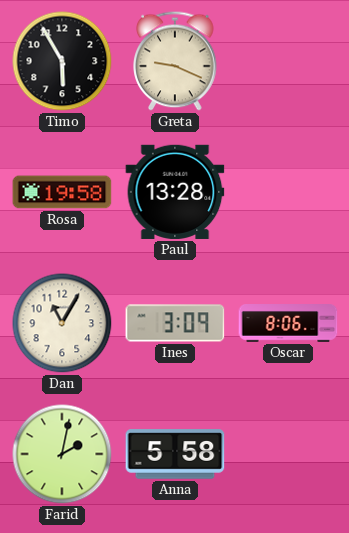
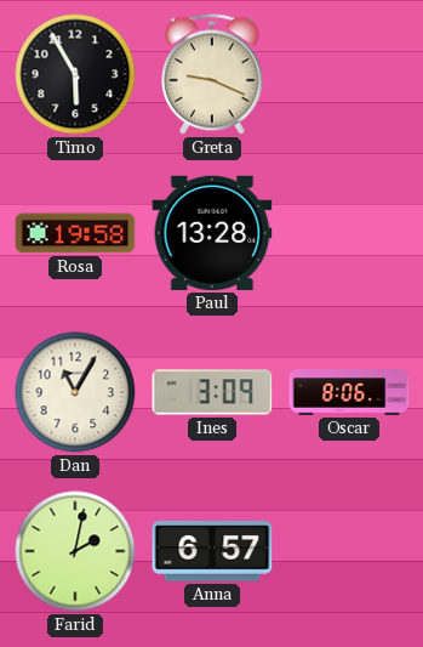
Anna: 5:58 -> 6:57
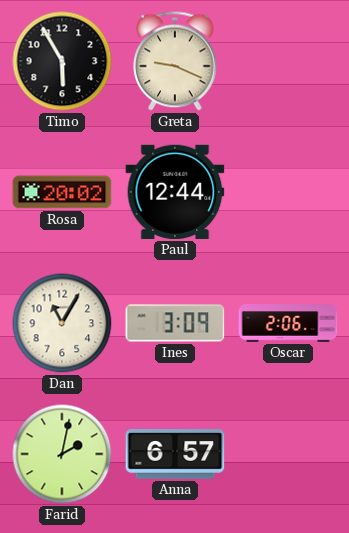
Rosa: 19:58 -> 20:02
Paul: 13:28 -> 12:44
Oscar: 8:06 -> 2:06
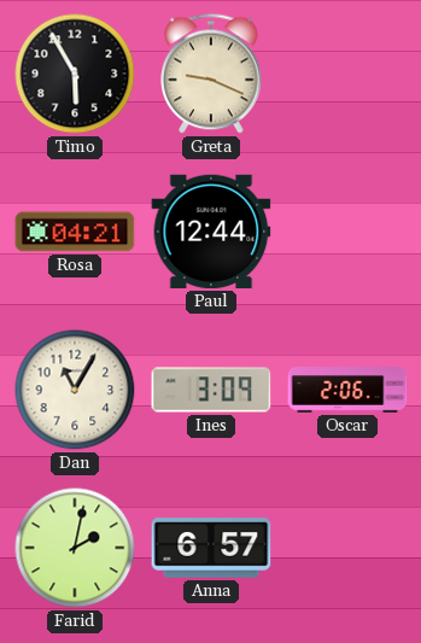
Rosa: 20:02 -> 04:21
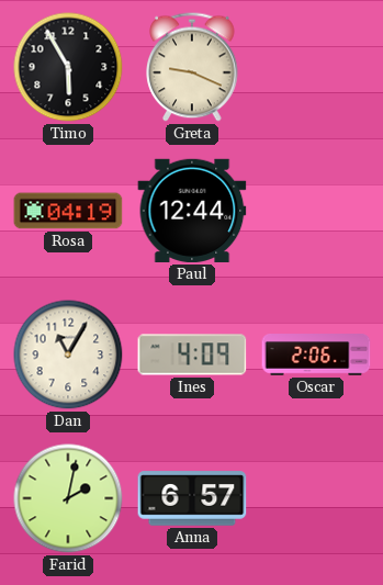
Rosa: 04:21 -> 04:19
Ines: 3:09 -> 4:09
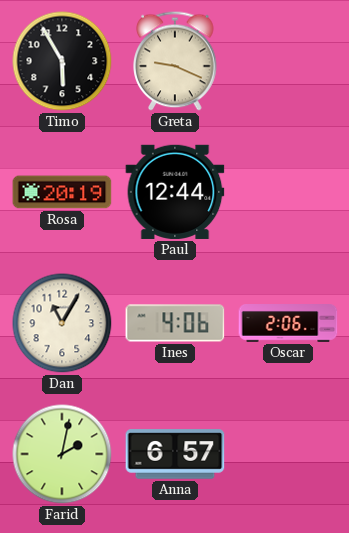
Rosa: 04:19 -> 20:19
Ines: 4:09 -> 4:06
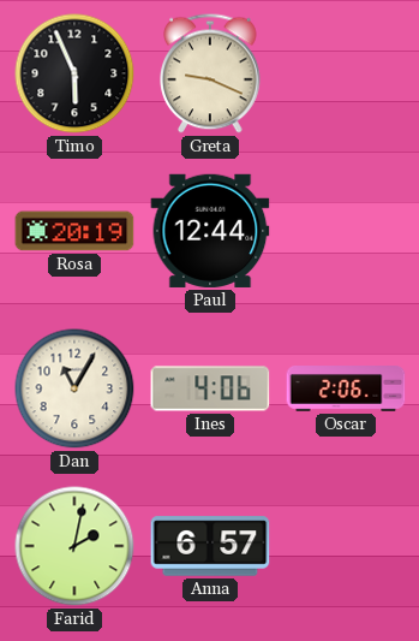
Timo: 5:55 -> 5:56
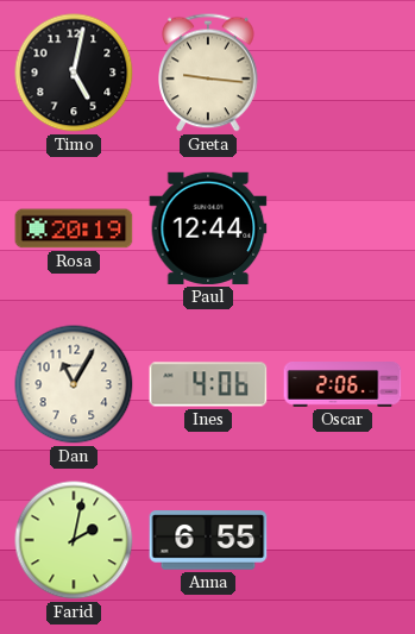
Timo: 5:56 -> 5:02
Greta: 9:19 -> 9:16
Anna: 6:57 -> 6:55
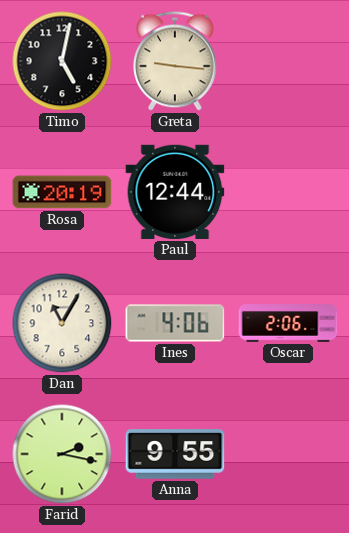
Farid: 2:02 -> 2:17
Anna: 6:55 -> 9:55
